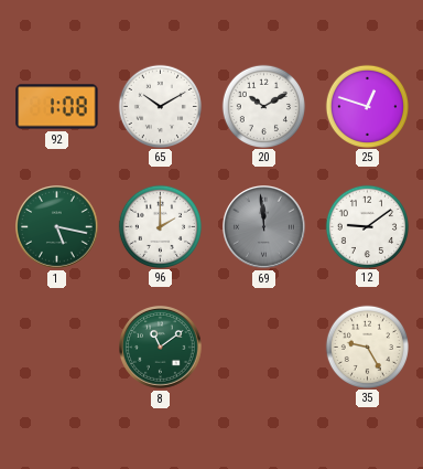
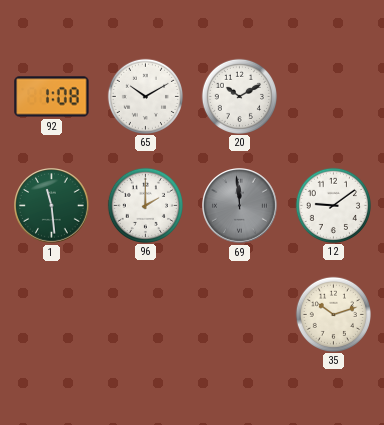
25: 12:48 -> none
1: 5:17 -> 11:29
8: 11:09 -> none
35: 9:25 -> 10:12
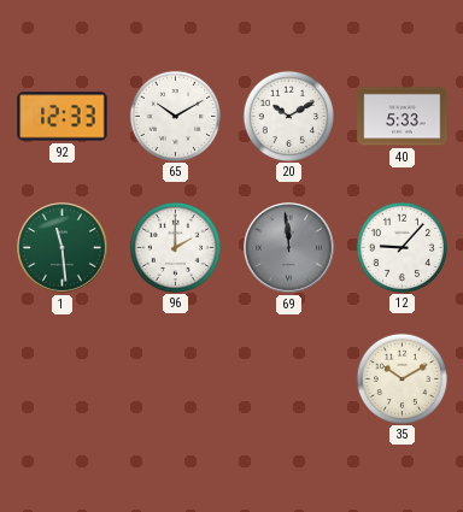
92: 1:08 -> 12:33
40: none -> 5:33
12: 9:09 -> 9:07
35: 10:12 -> 10:10
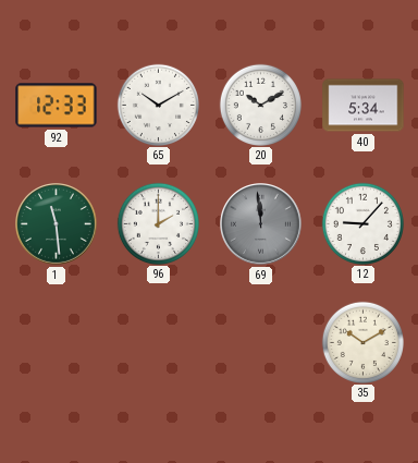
40: 5:33 -> 5:34
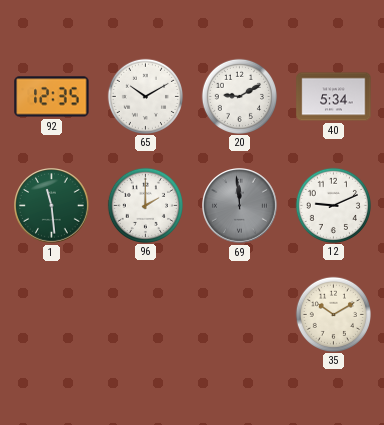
92: 12:33 -> 12:35
20: 10:10 -> 9:10
12: 9:07 -> 9:11
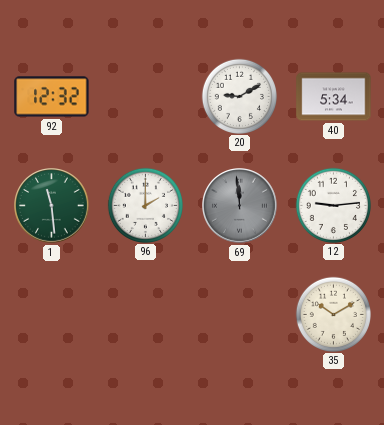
92: 12:35 -> 12:32
65: 10:10 -> none
12: 9:11 -> 9:14
